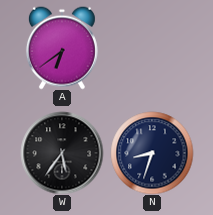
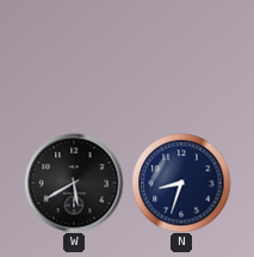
A: 6:39 -> none
W: 5:36 -> 5:40
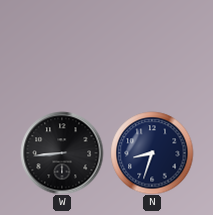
W: 5:40 -> 8:44
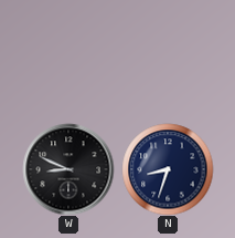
W: 8:44 -> 8:49
